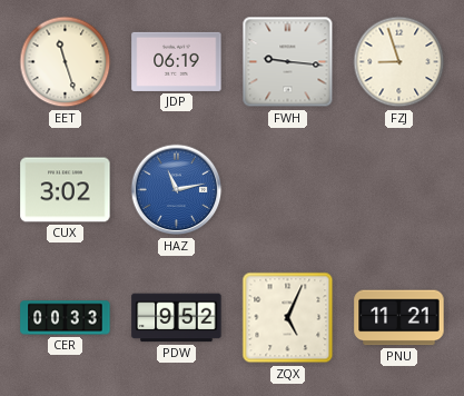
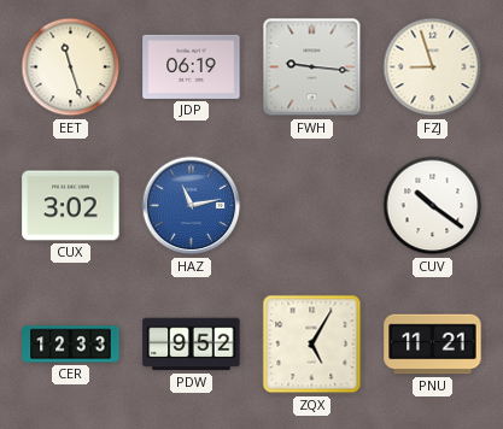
CUV: none -> 10:21
CER: 00:33 -> 12:33
ZQX: 5:04 -> 5:05
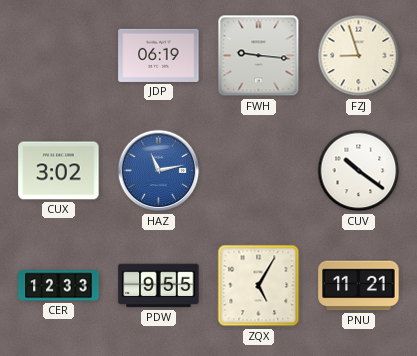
EET: 11:27 -> none
PDW: 9:52 -> 9:55
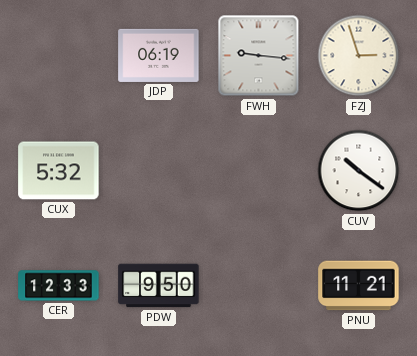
FZJ: 8:57 -> 2:57
CUX: 3:02 -> 5:32
HAZ: 11:13 -> none
PDW: 9:55 -> 9:50
ZQX: 5:05 -> none
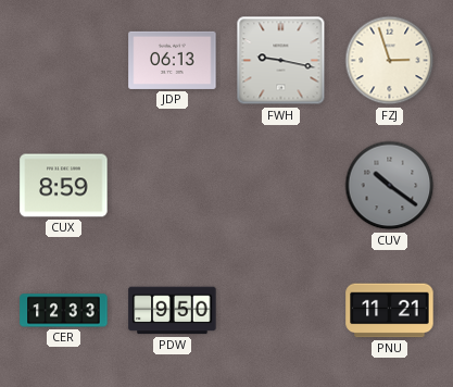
JDP: 06:19 -> 06:13
FWH: 9:16 -> 9:17
CUX: 5:32 -> 8:59
CUV dial: white -> grey
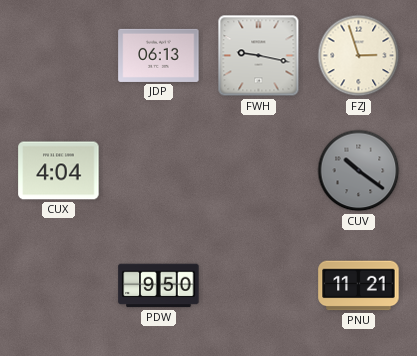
CUX: 8:59 -> 4:04
CER: 12:33 -> none
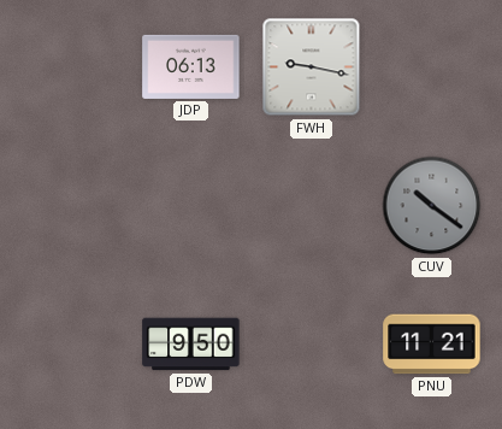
FZJ: 2:57 -> none
CUX: 4:04 -> none
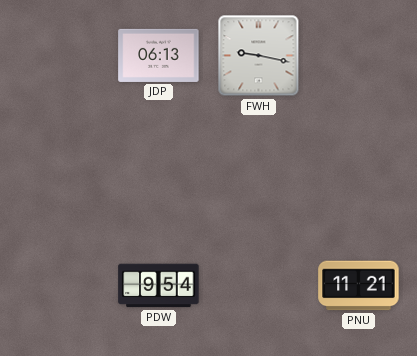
CUV: 10:21 -> none
PDW: 9:50 -> 9:54
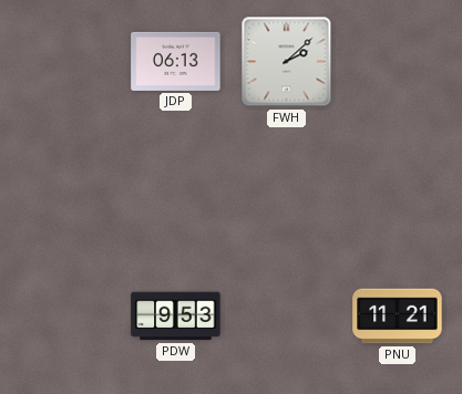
FWH: 9:17 -> 2:08
PDW: 9:54 -> 9:53
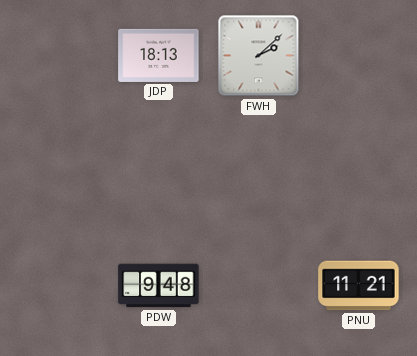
JDP: 06:13 -> 18:13
PDW: 9:53 -> 9:48
